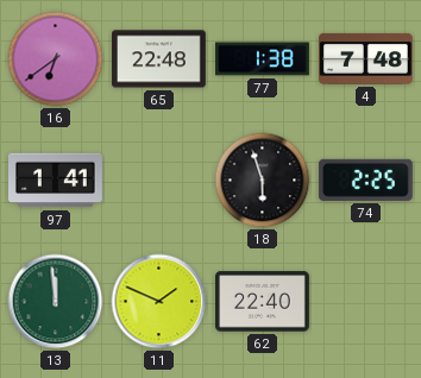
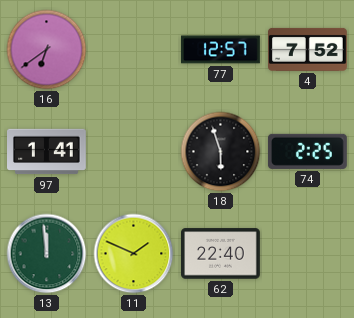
65: 22:48 -> none
77: 1:38 -> 12:57
4: 7:48 -> 7:52
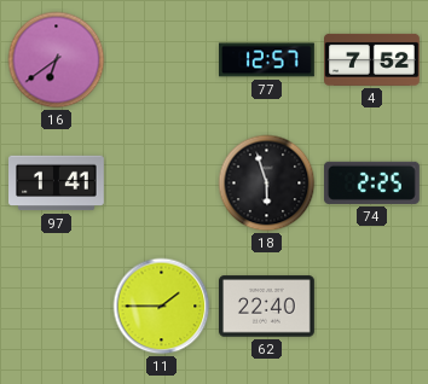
13: 11:59 -> none
11: 1:49 -> 1:45
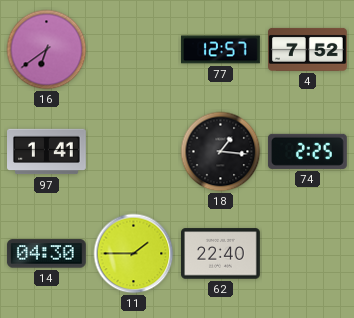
18: 5:57 -> 1:16
14: none -> 04:30
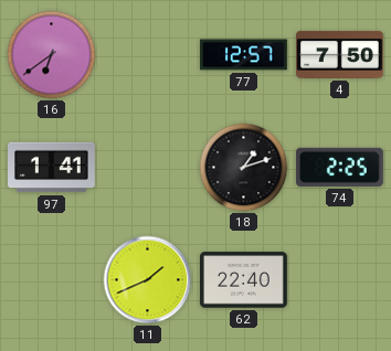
4: 7:52 -> 7:50
18: 1:16 -> 1:12
14: 04:30 -> none
11: 1:45 -> 1:41
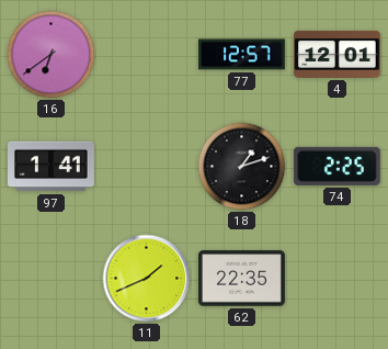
4: 7:50 -> 12:01
62: 22:40 -> 22:35
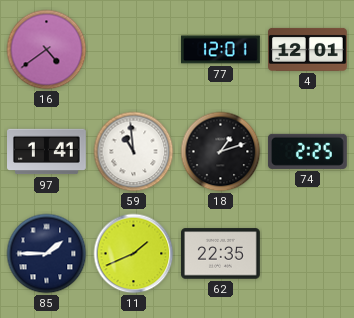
16: 6:39 -> 4:39
77: 12:57 -> 12:01
59: none -> 10:59
85: none -> 1:45
